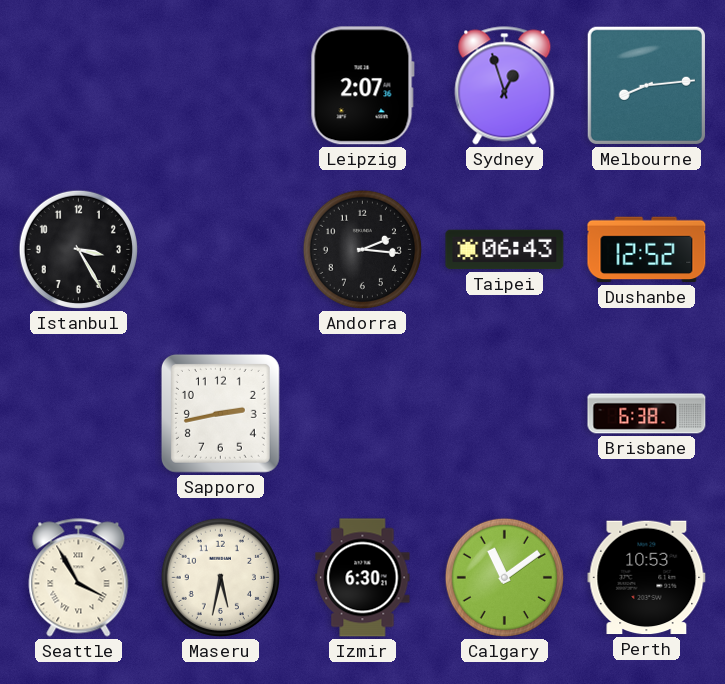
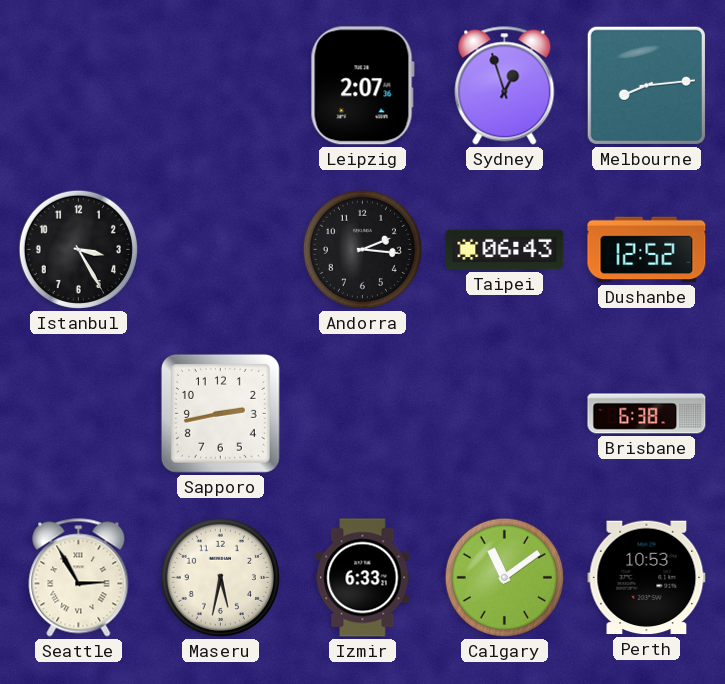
Seattle: 3:55 -> 2:55
Izmir: 6:30 -> 6:33
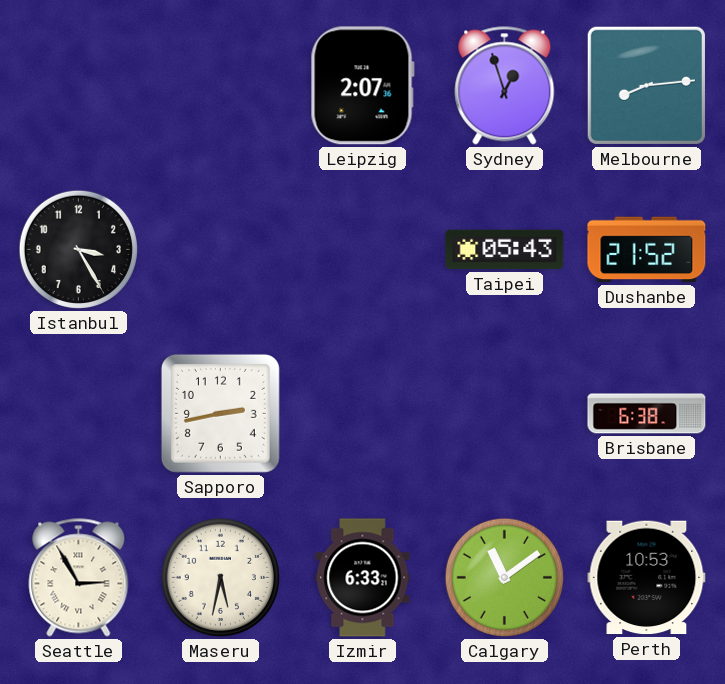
Andorra: 2:16 -> none
Taipei: 06:43 -> 05:43
Dushanbe: 12:52 -> 21:52
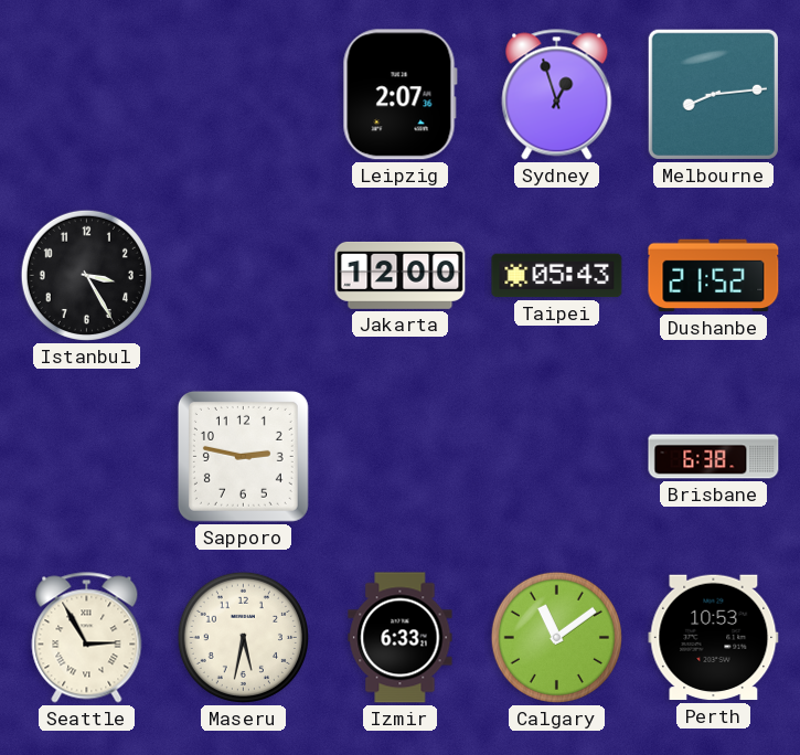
Jakarta: none -> 12:00
Sapporo: 2:43 -> 2:47
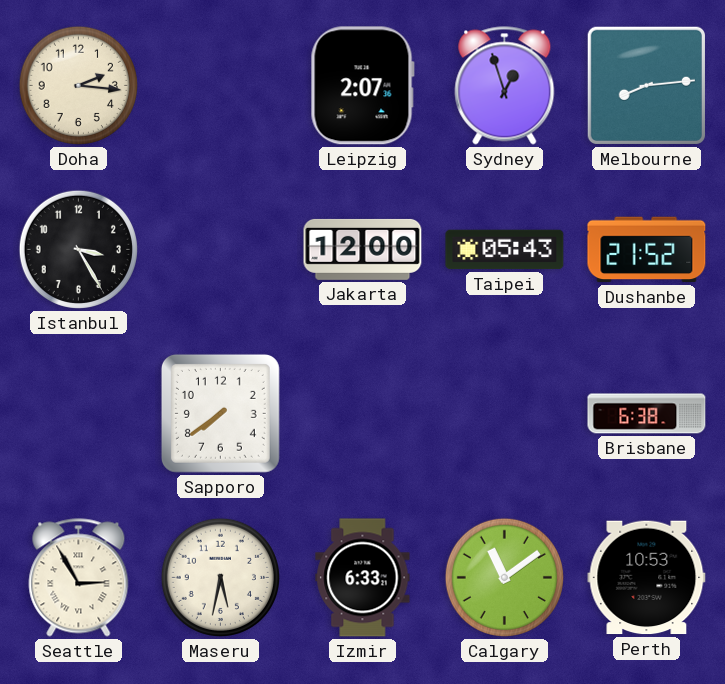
Doha: none -> 2:16
Sapporo: 2:47 -> 7:39
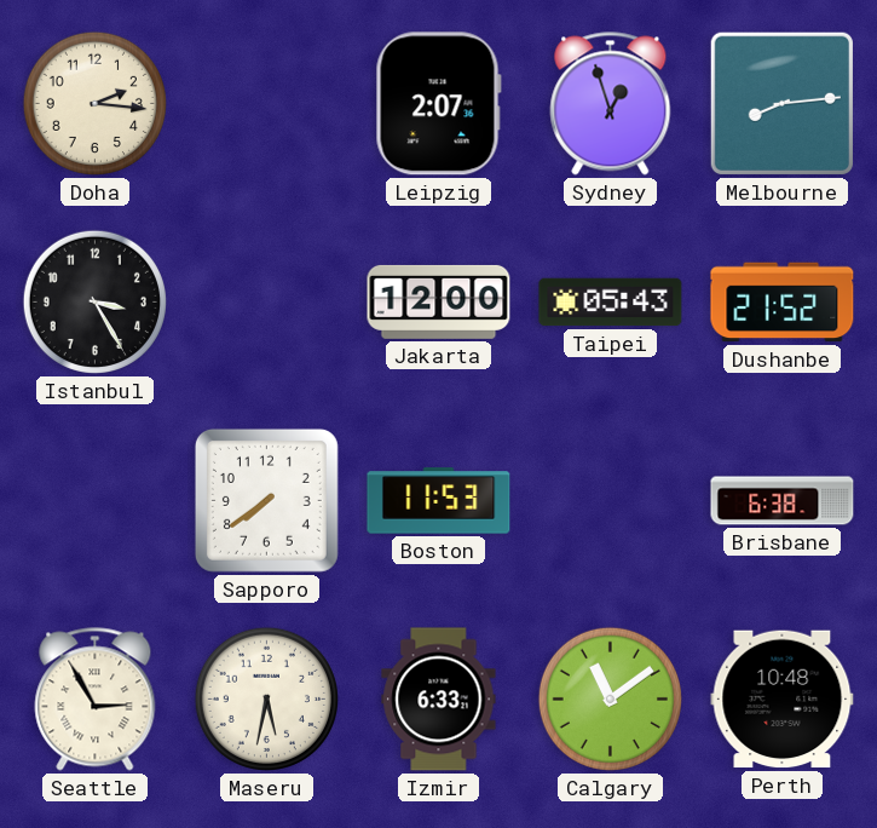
Boston: none -> 11:53
Perth: 10:53 -> 10:48
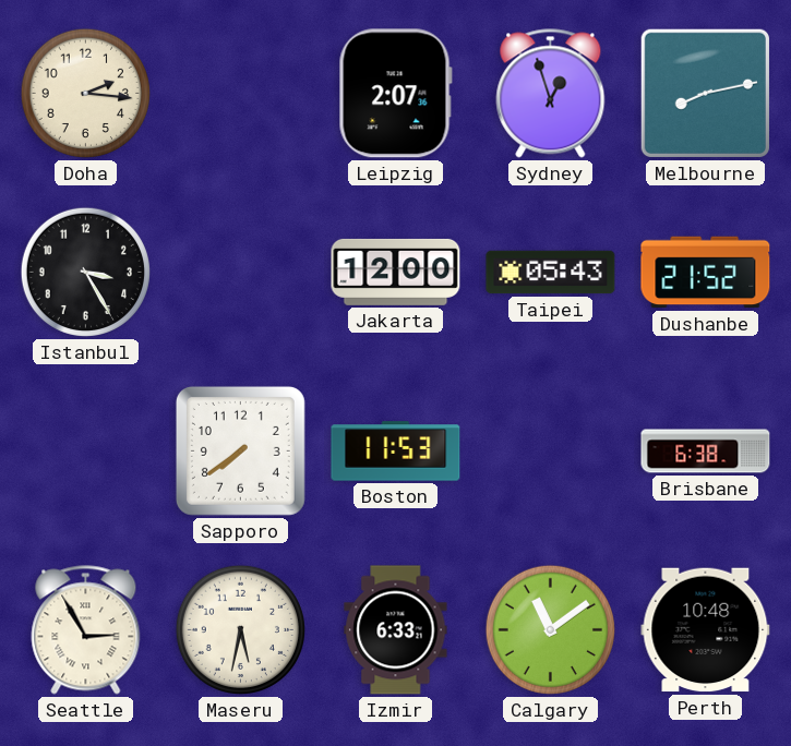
Melbourne: 8:14 -> 8:13
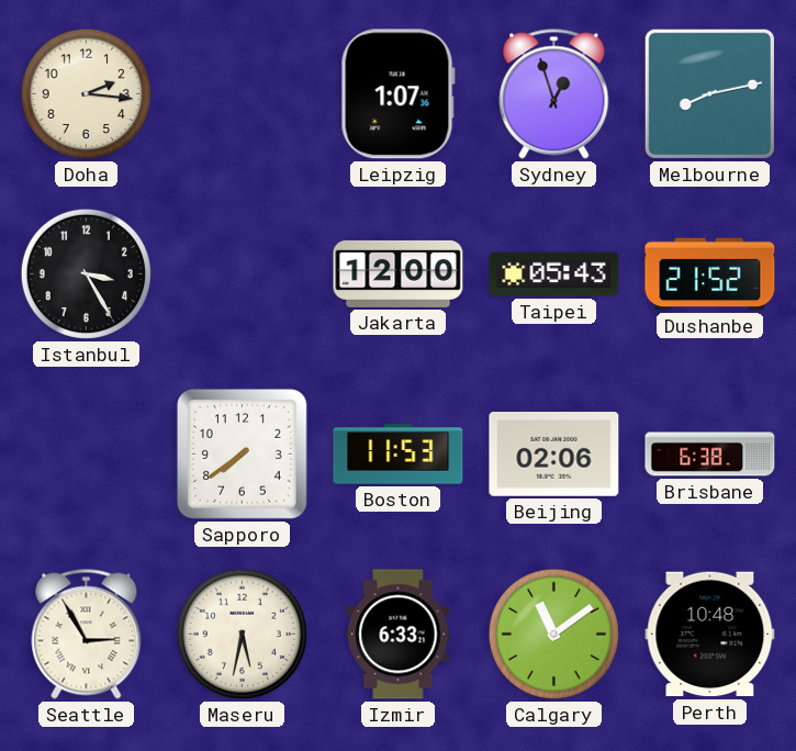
Leipzig: 2:07 -> 1:07
Beijing: none -> 02:06
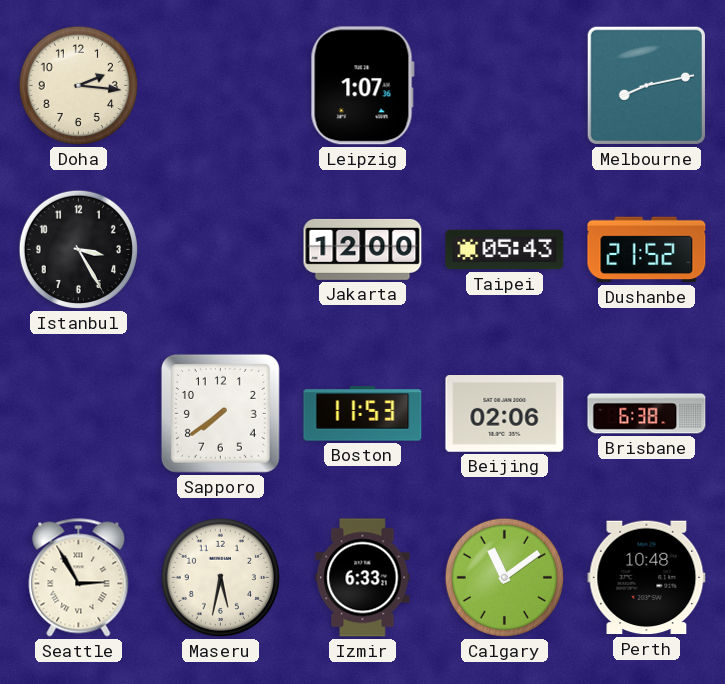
Sydney: 12:57 -> none
